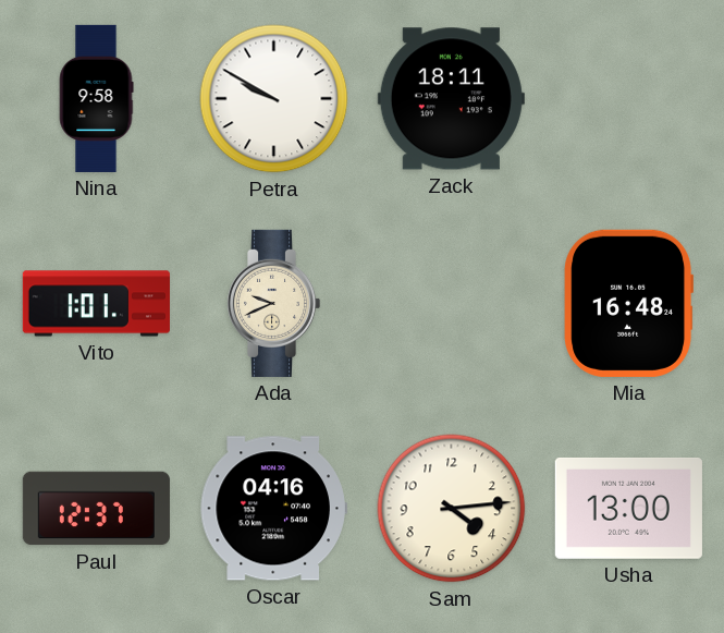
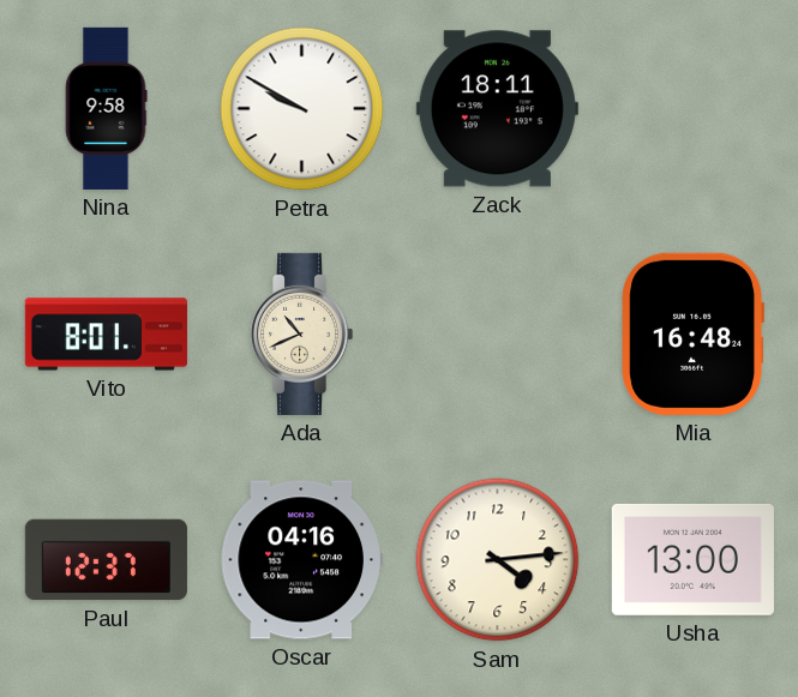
Vito: 1:01 -> 8:01
Ada: 9:41 -> 10:41
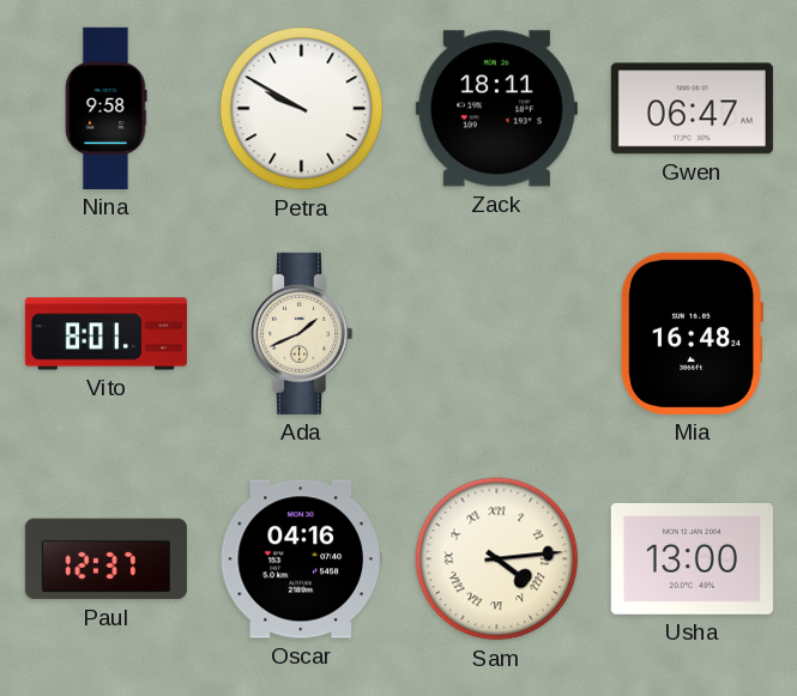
Gwen: none -> 06:47
Ada: 10:41 -> 1:41
Sam numerals: Arabic -> Roman
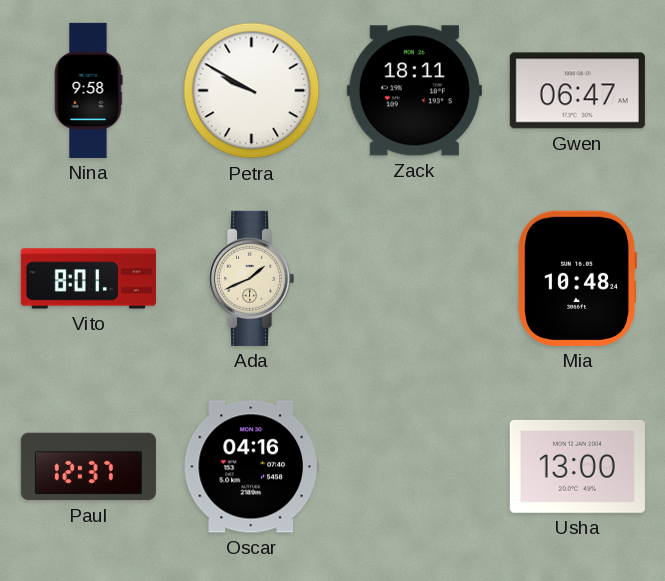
Mia: 16:48 -> 10:48
Sam: 4:14 -> none
